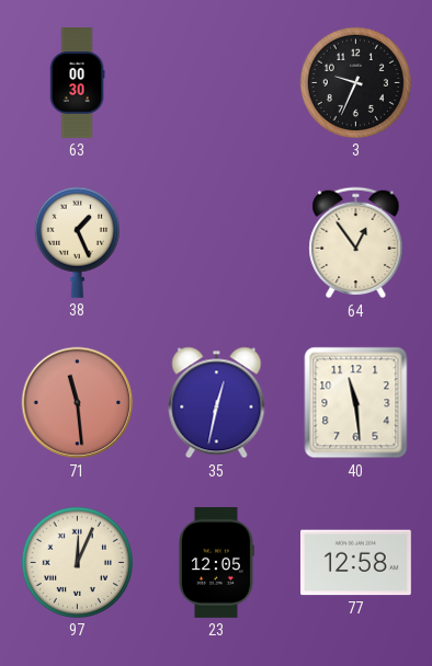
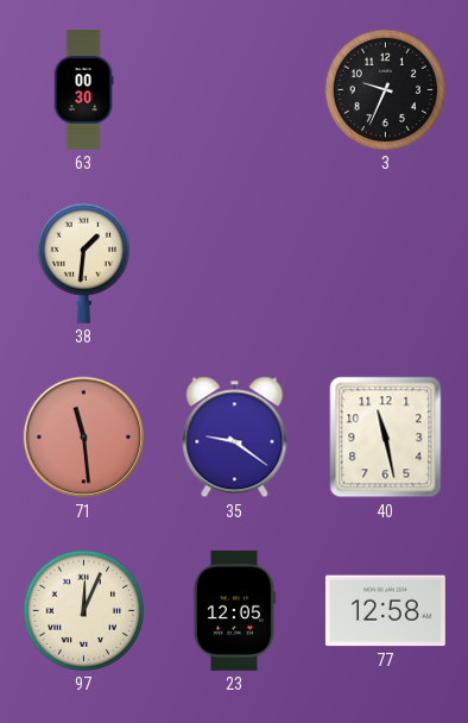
38: 1:26 -> 1:31
64: 12:54 -> none
35: 12:32 -> 9:21
40: 11:29 -> 11:28
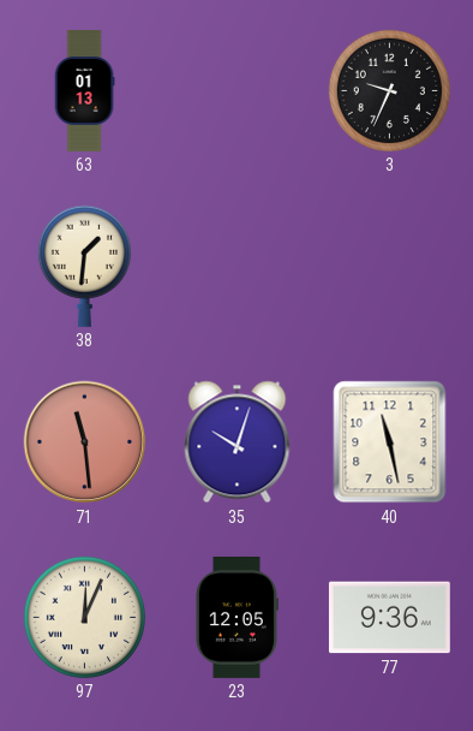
63: 00:30 -> 01:13
35: 9:21 -> 10:03
77: 12:58 -> 9:36
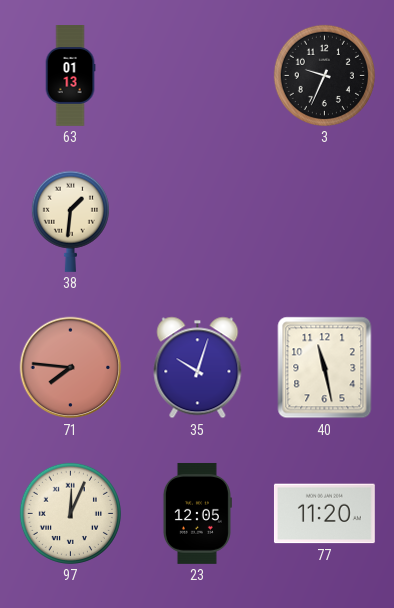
71: 11:29 -> 7:46
77: 9:36 -> 11:20
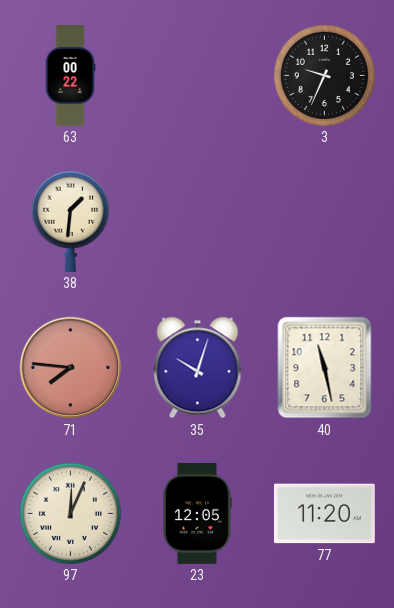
63: 01:13 -> 00:22
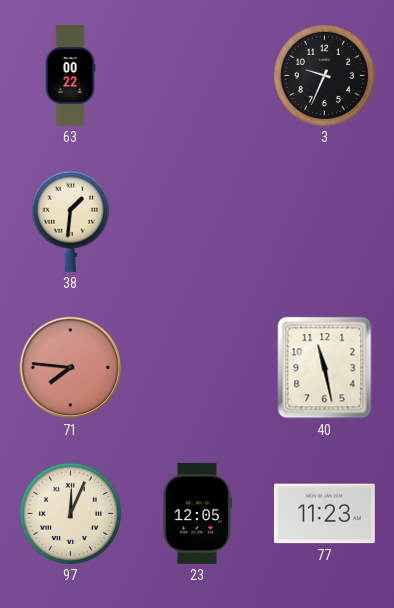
35: 10:03 -> none
77: 11:20 -> 11:23
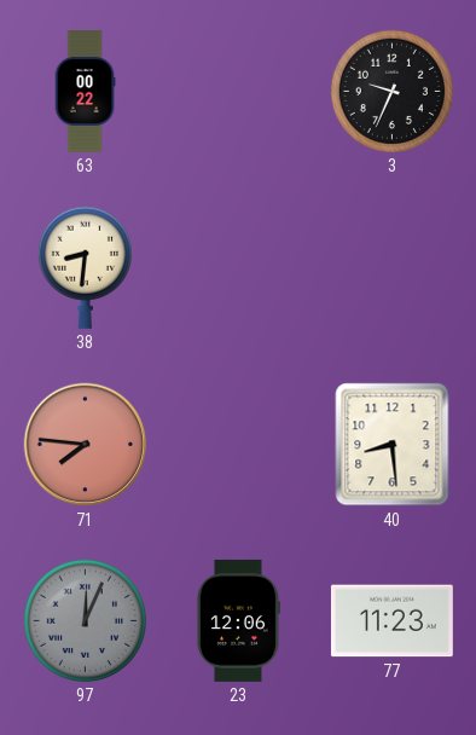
38: 1:31 -> 8:31
40: 11:28 -> 8:29
97 dial: cream -> grey
23: 12:05 -> 12:06
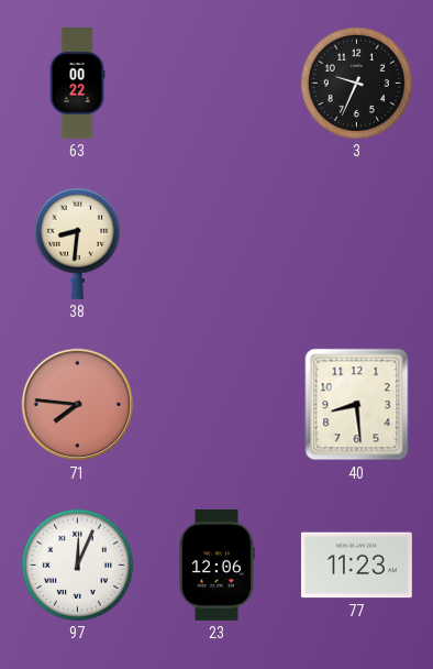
97 dial: grey -> white
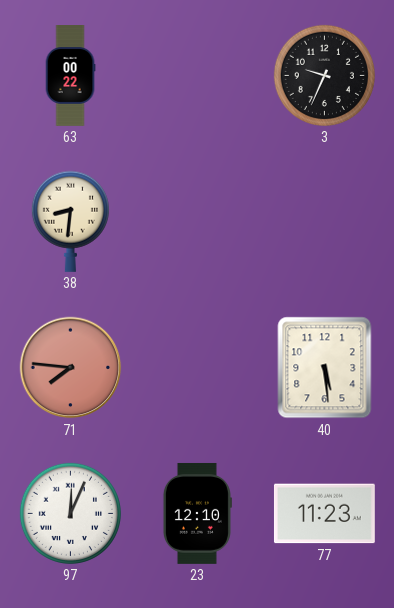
40: 8:29 -> 5:29
23: 12:06 -> 12:10
